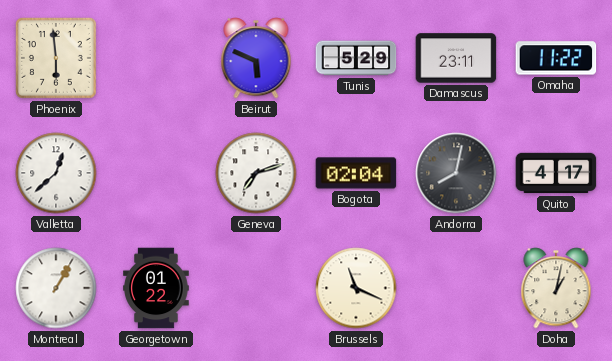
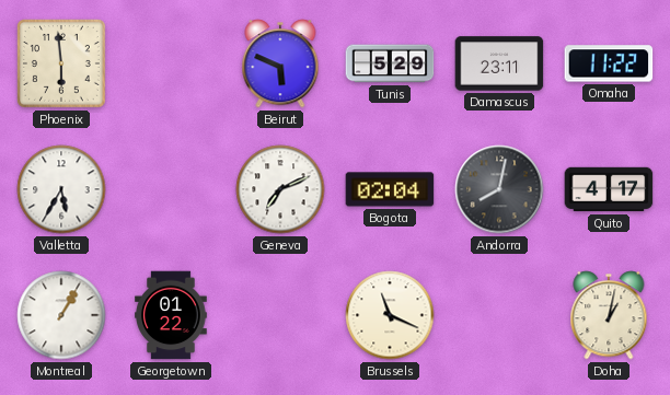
Valletta: 12:38 -> 5:35
Geneva: 7:12 -> 7:11
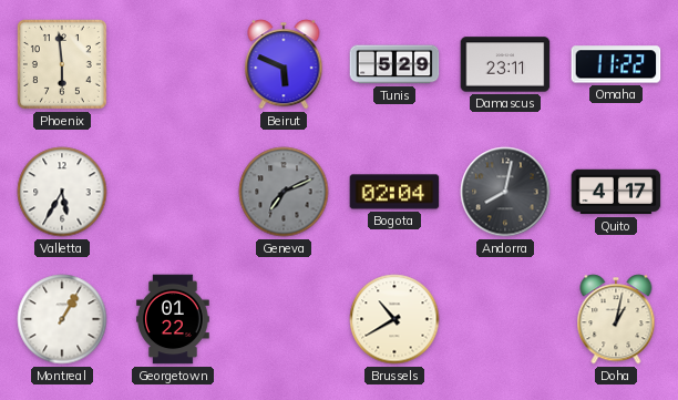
Geneva dial: white -> grey
Brussels: 11:19 -> 10:40
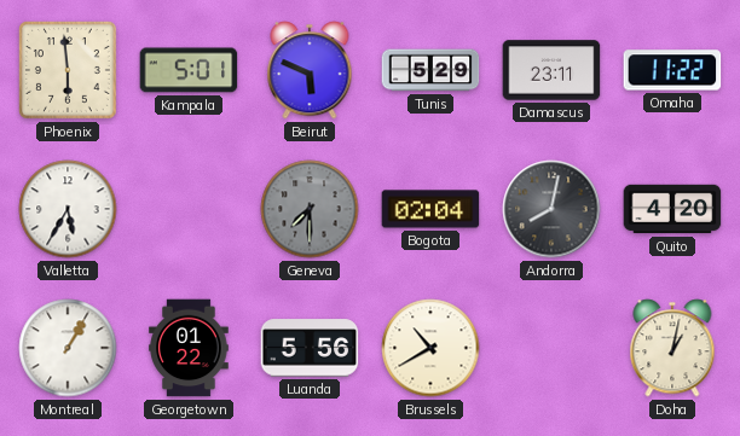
Kampala: none -> 5:01
Geneva: 7:11 -> 7:30
Quito: 4:17 -> 4:20
Luanda: none -> 5:56
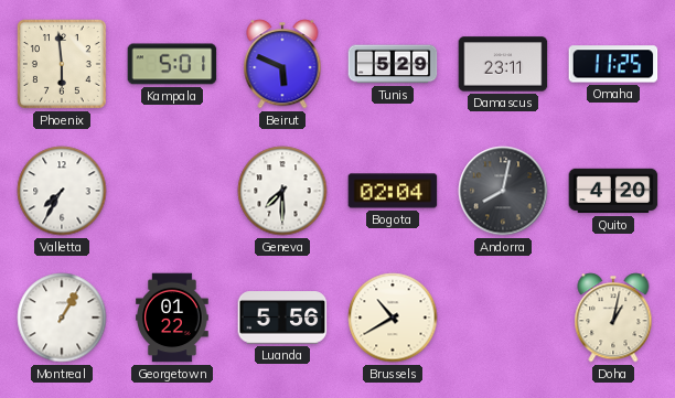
Omaha: 11:22 -> 11:25
Valletta: 5:35 -> 7:35
Geneva dial: grey -> white
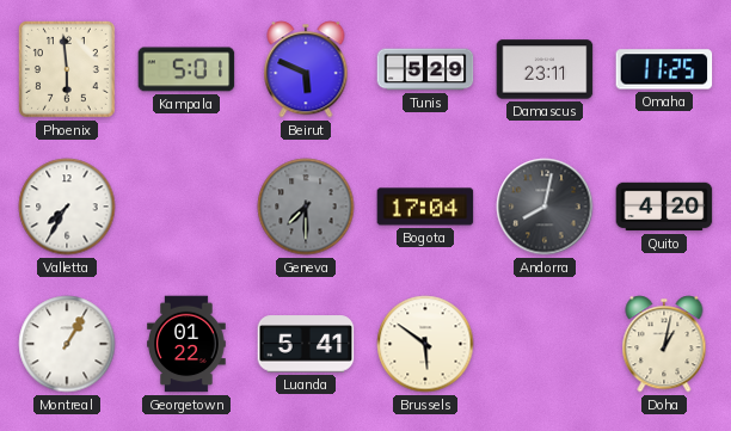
Geneva dial: white -> grey
Bogota: 02:04 -> 17:04
Luanda: 5:56 -> 5:41
Brussels: 10:40 -> 5:51
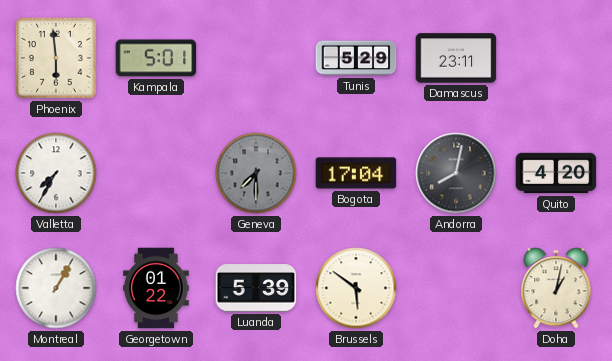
Beirut: 5:49 -> none
Omaha: 11:25 -> none
Luanda: 5:41 -> 5:39
